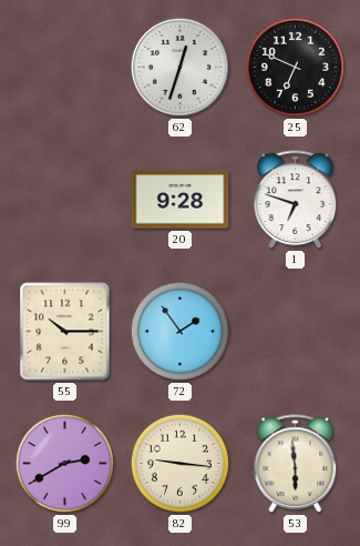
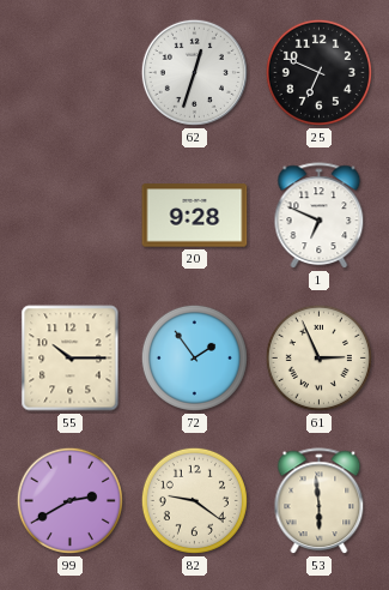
1: 6:48 -> 6:49
61: none -> 2:56
82: 9:16 -> 9:21
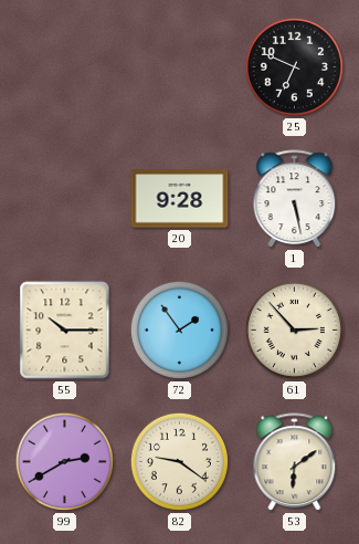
62: 12:33 -> none
1: 6:49 -> 5:28
61: 2:56 -> 2:53
53: 5:59 -> 6:09
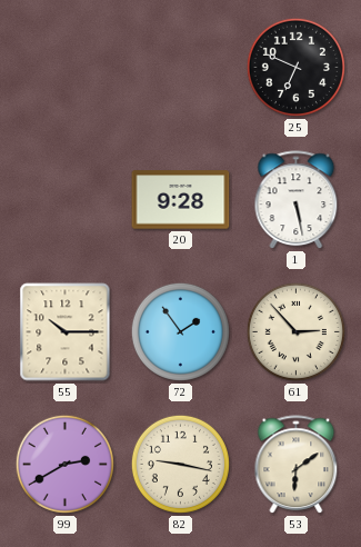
82: 9:21 -> 9:17
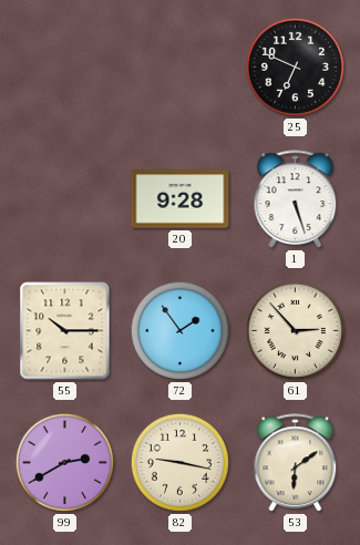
1: 5:28 -> 5:27
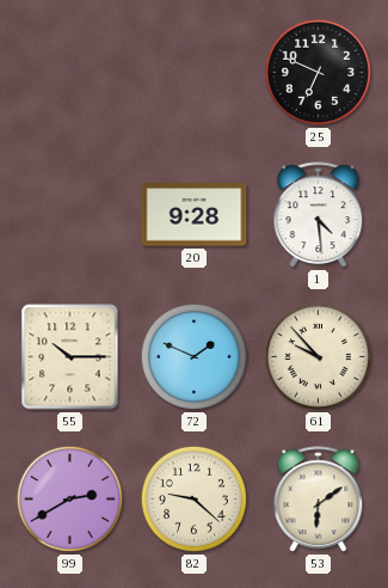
1: 5:27 -> 4:29
72: 1:54 -> 1:49
61: 2:53 -> 9:53
82: 9:17 -> 9:22
